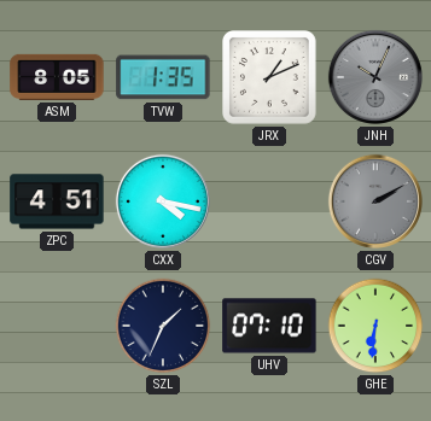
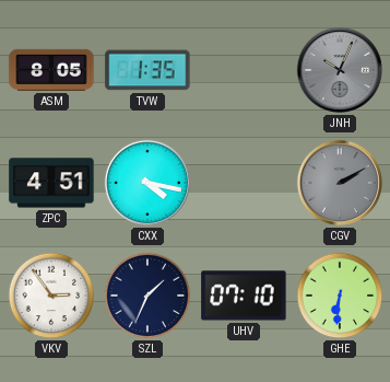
JRX: 1:11 -> none
VKV: none -> 2:54
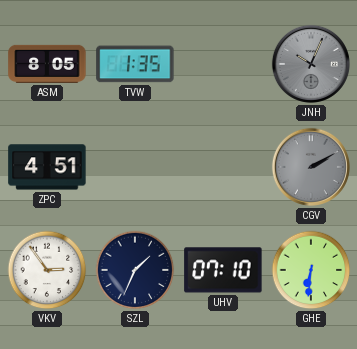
CXX: 4:17 -> none
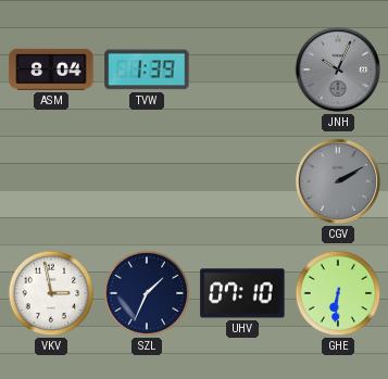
ASM: 8:05 -> 8:04
TVW: 1:35 -> 1:39
ZPC: 4:51 -> none
VKV: 2:54 -> 2:58
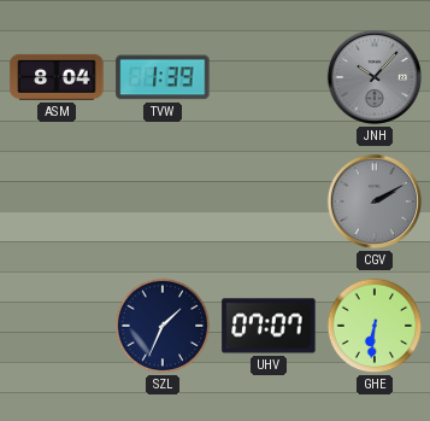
JNH: 10:04 -> 10:07
VKV: 2:58 -> none
UHV: 07:10 -> 07:07
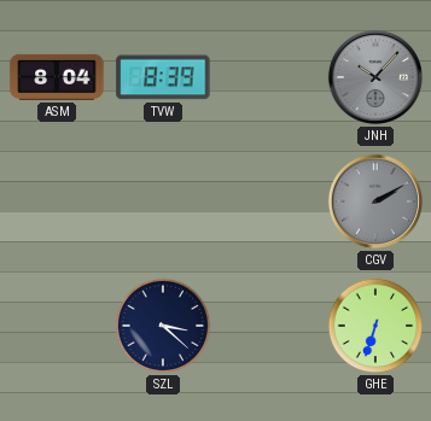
TVW: 1:39 -> 8:39
SZL: 1:34 -> 3:22
UHV: 07:07 -> none
GHE: 6:31 -> 6:33
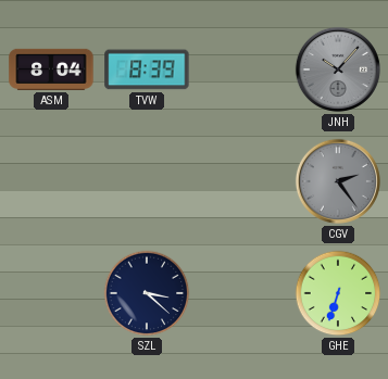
CGV: 2:10 -> 2:24
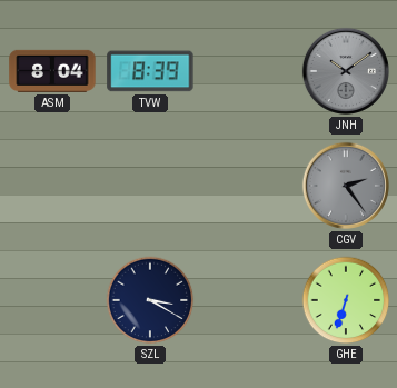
JNH: 10:07 -> 10:09
SZL: 3:22 -> 3:20
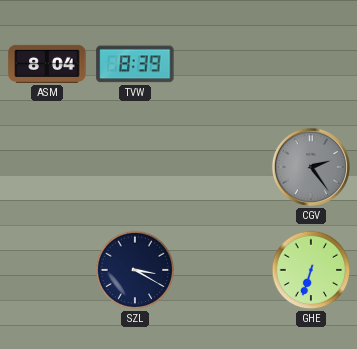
JNH: 10:09 -> none
